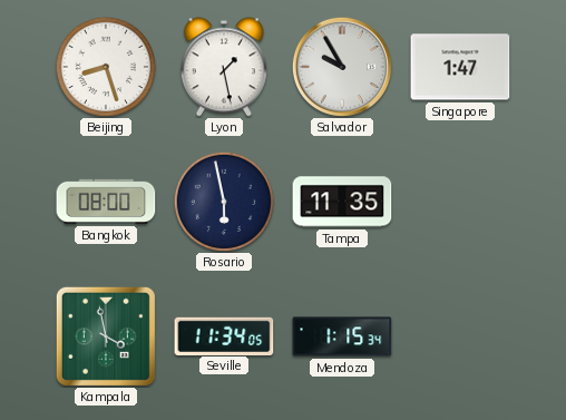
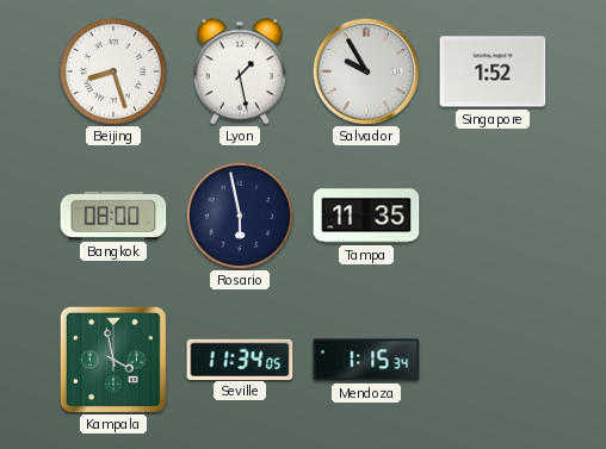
Singapore: 1:47 -> 1:52
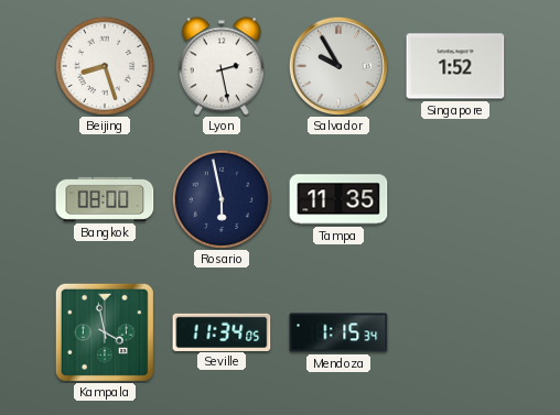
Lyon: 1:28 -> 2:28
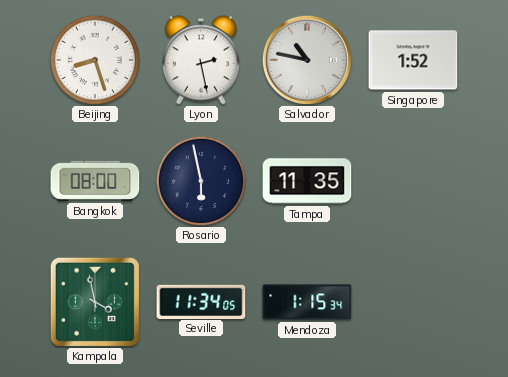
Salvador: 9:55 -> 10:47
